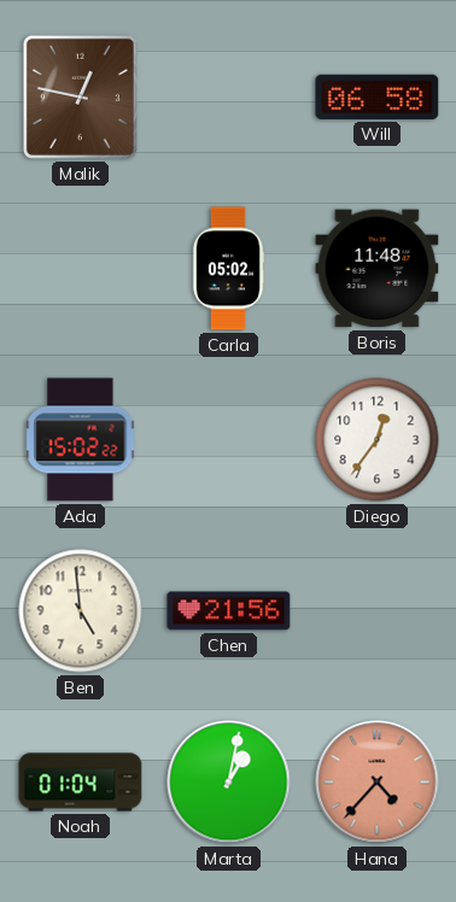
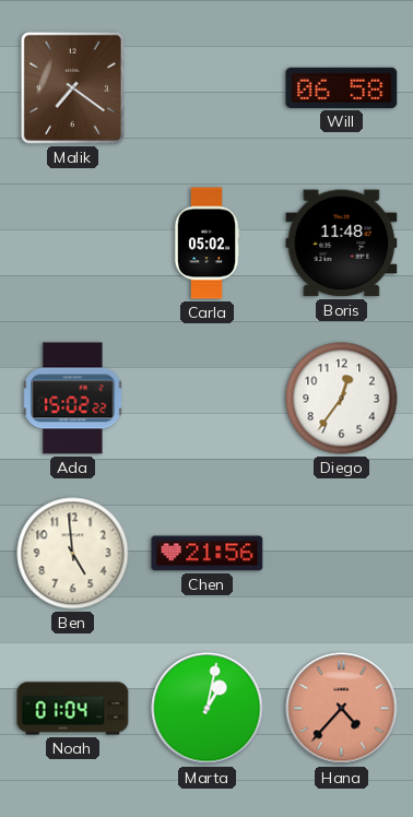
Malik: 12:47 -> 7:21
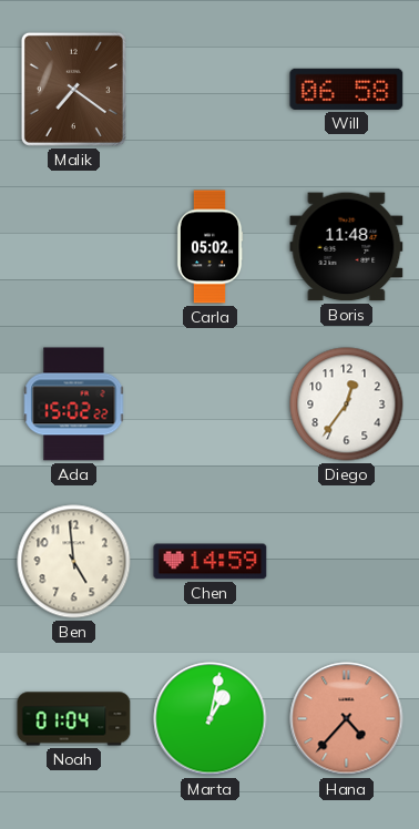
Chen: 21:56 -> 14:59
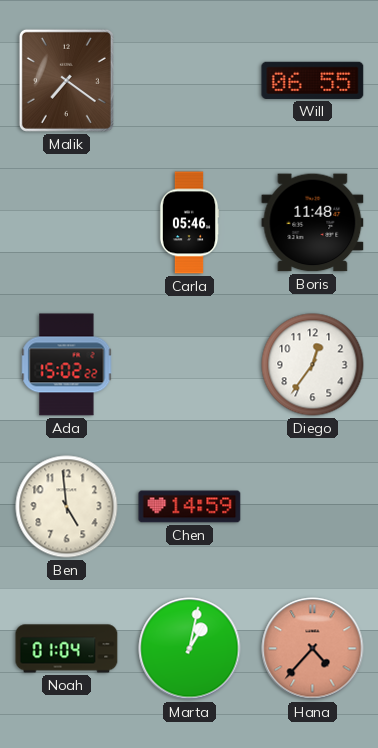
Will: 06:58 -> 06:55
Carla: 05:02 -> 05:46
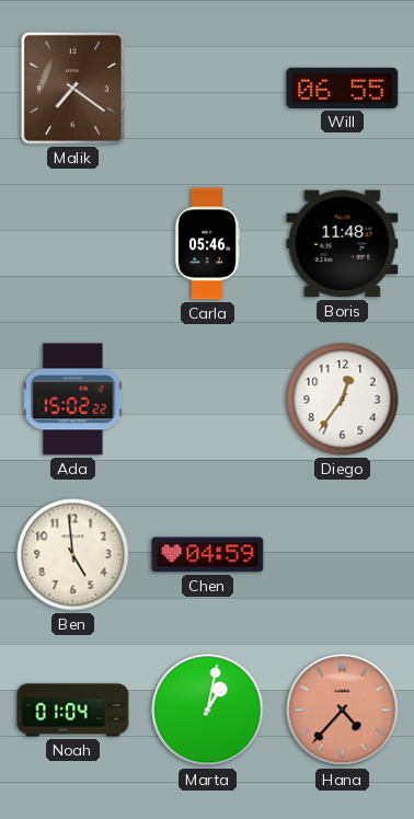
Chen: 14:59 -> 04:59
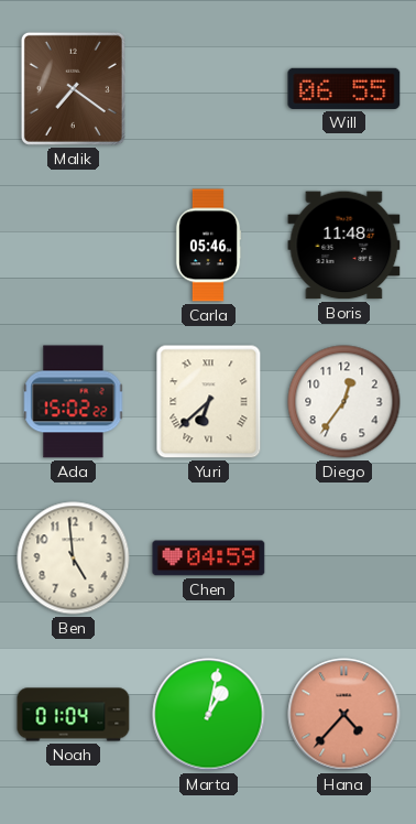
Yuri: none -> 6:38
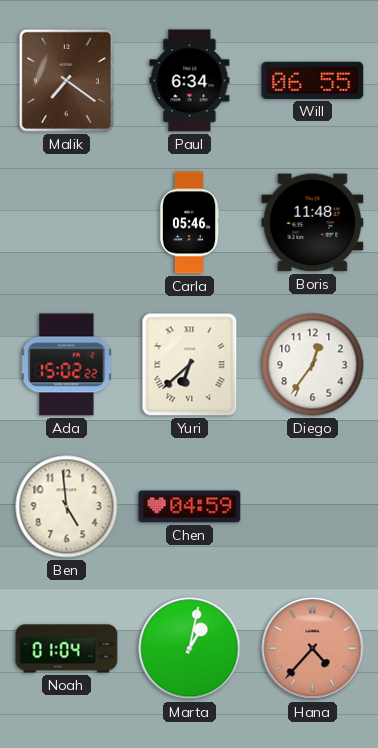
Paul: none -> 6:34
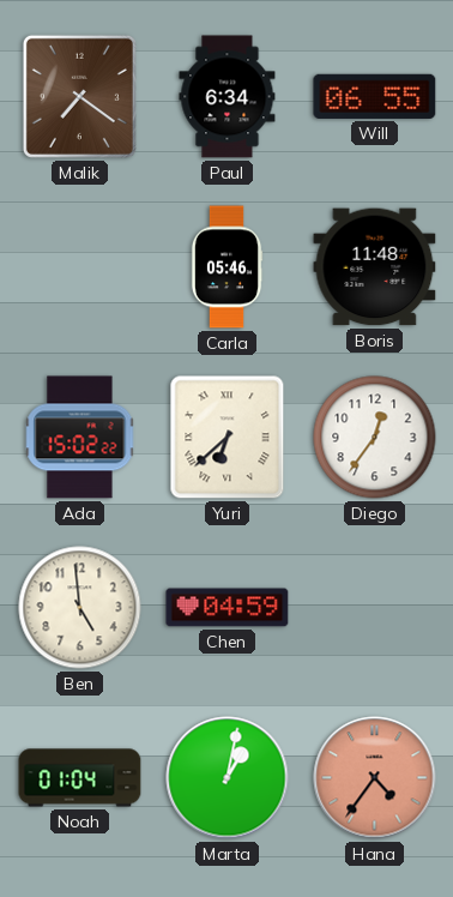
Hana: 4:37 -> 4:36
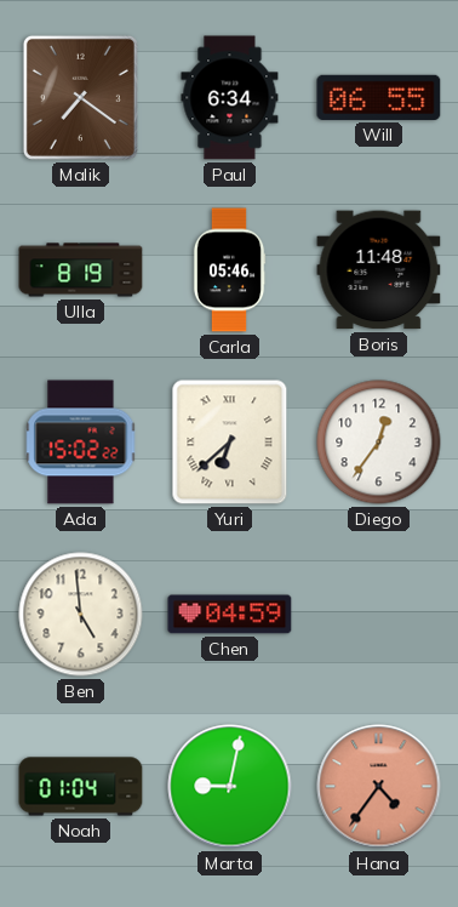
Ulla: none -> 8:19
Marta: 1:02 -> 9:02
